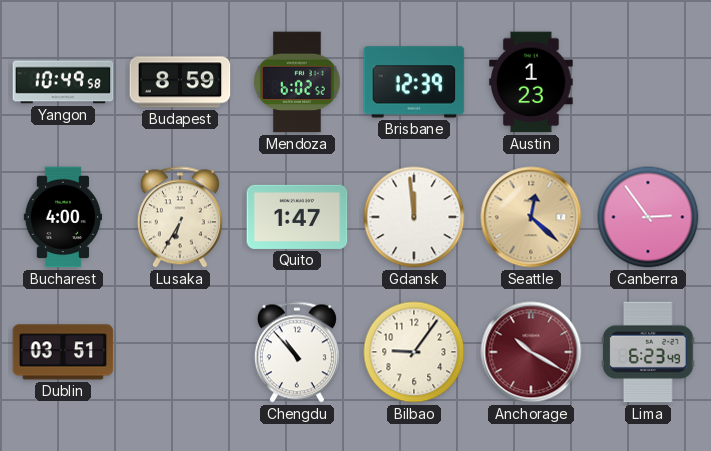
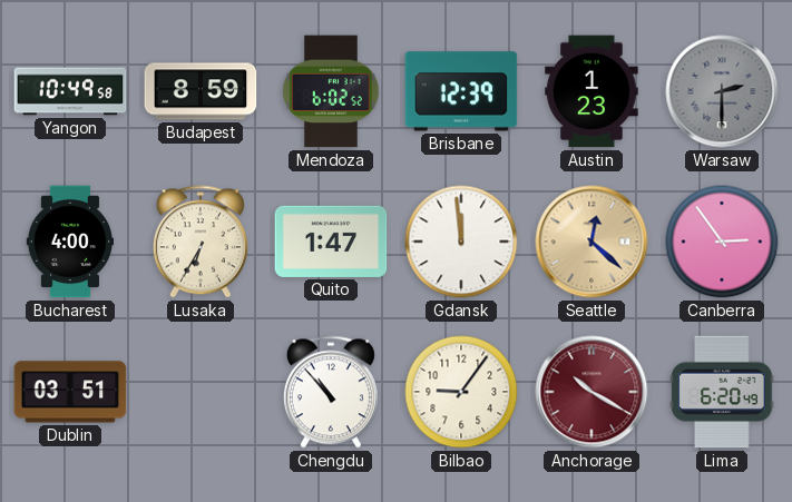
Warsaw: none -> 2:30
Lima: 6:23 -> 6:20
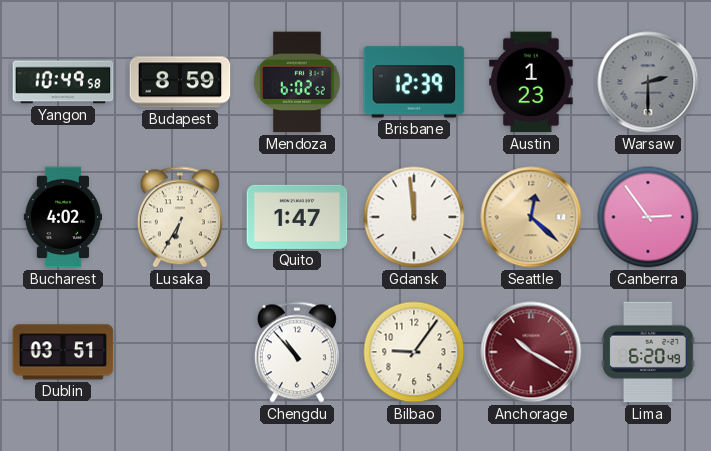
Bucharest: 4:00 -> 4:02
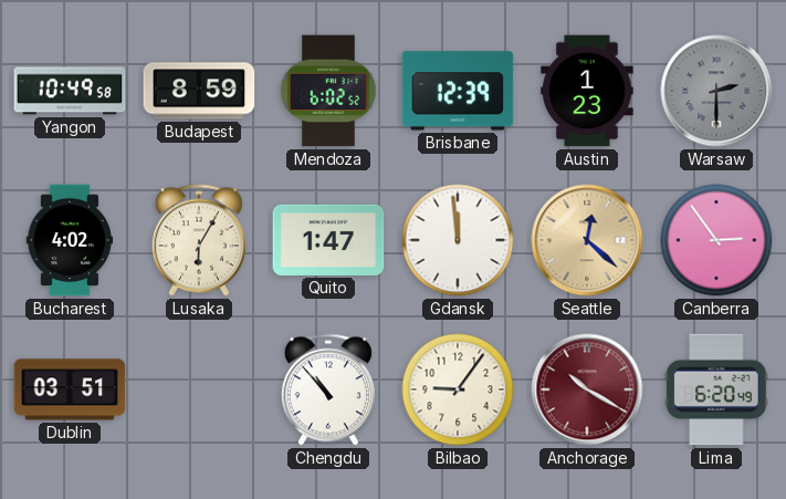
Lusaka: 6:35 -> 6:05
